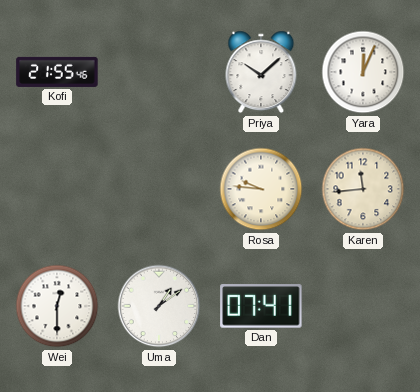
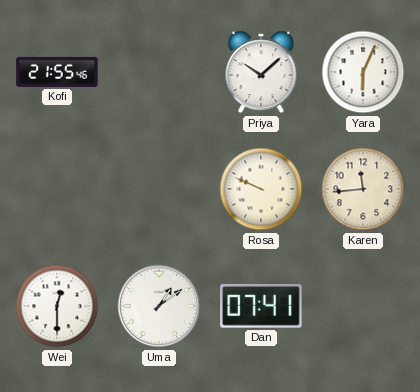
Yara: 12:04 -> 6:04
Rosa: 9:46 -> 9:49
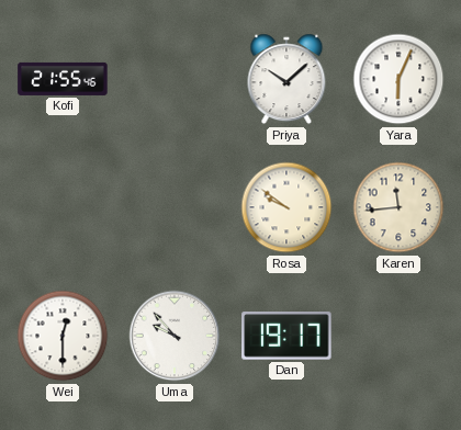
Rosa: 9:49 -> 9:51
Uma: 1:09 -> 9:53
Dan: 07:41 -> 19:17
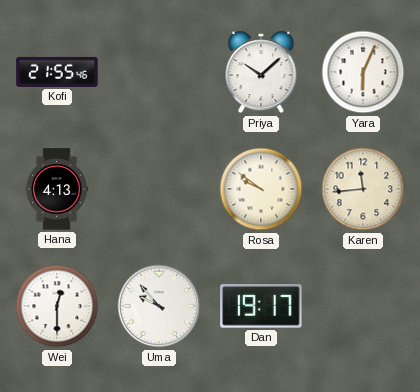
Hana: none -> 4:13
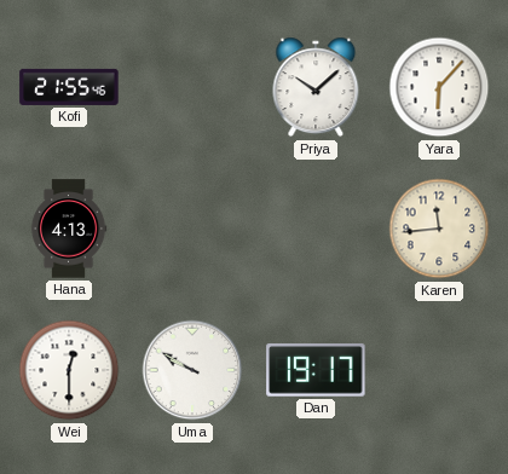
Yara: 6:04 -> 6:07
Rosa: 9:51 -> none
Uma: 9:53 -> 9:50
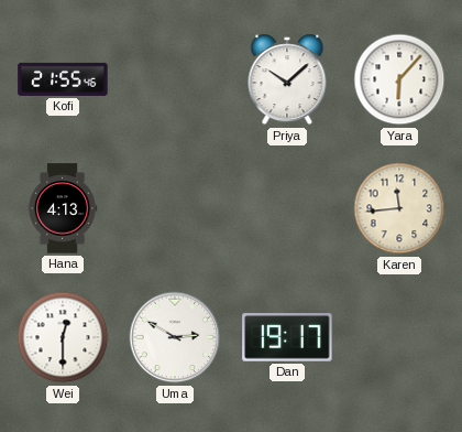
Uma: 9:50 -> 2:50
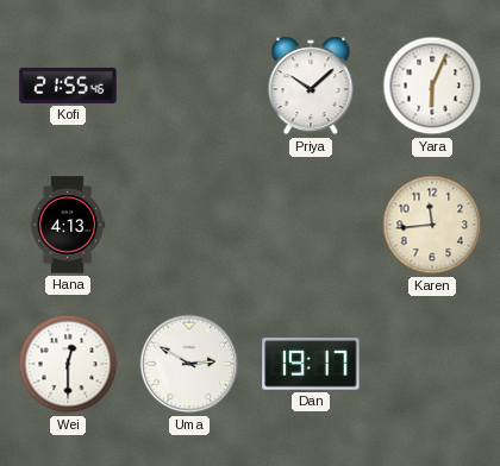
Yara: 6:07 -> 6:04
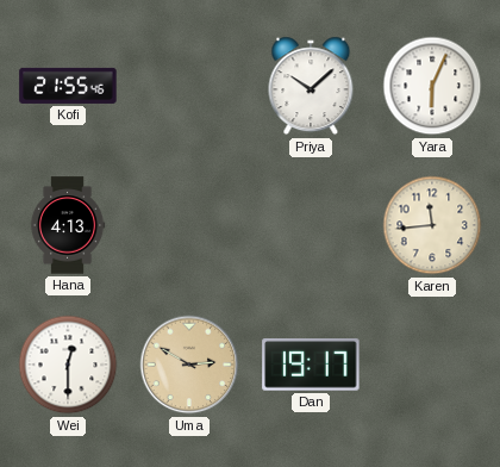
Uma dial: white -> champagne
